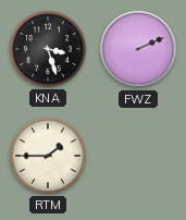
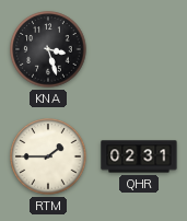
FWZ: 2:11 -> none
QHR: none -> 02:31
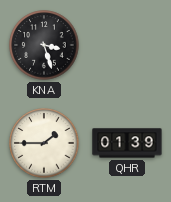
QHR: 02:31 -> 01:39
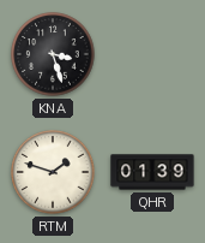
RTM: 1:45 -> 1:48
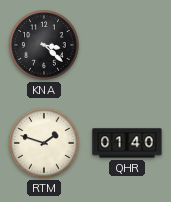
KNA: 3:27 -> 3:22
QHR: 01:39 -> 01:40
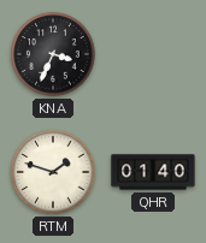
KNA: 3:22 -> 3:34
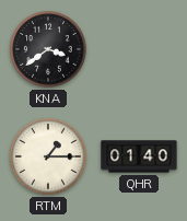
KNA: 3:34 -> 3:39
RTM: 1:48 -> 1:15
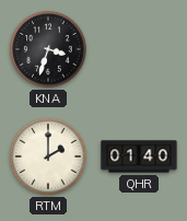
KNA: 3:39 -> 3:33
RTM: 1:15 -> 2:00
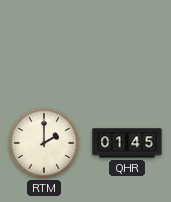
KNA: 3:33 -> none
QHR: 01:40 -> 01:45
